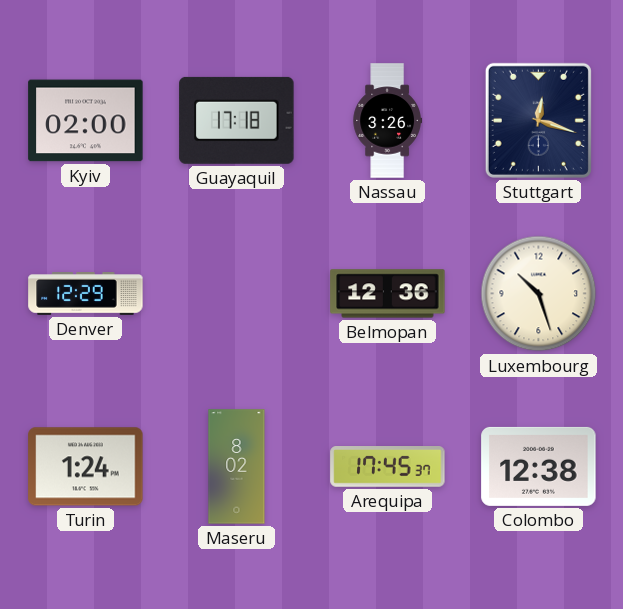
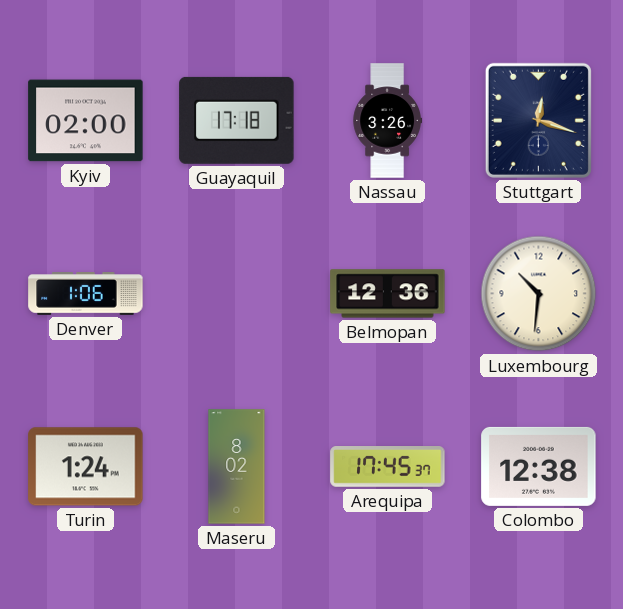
Denver: 12:29 -> 1:06
Luxembourg: 10:27 -> 10:31
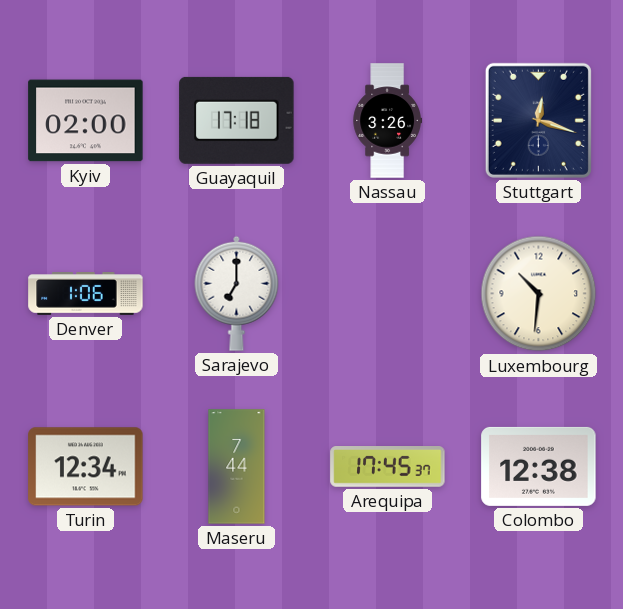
Sarajevo: none -> 7:00
Belmopan: 12:36 -> none
Turin: 1:24 -> 12:34
Maseru: 8:02 -> 7:44
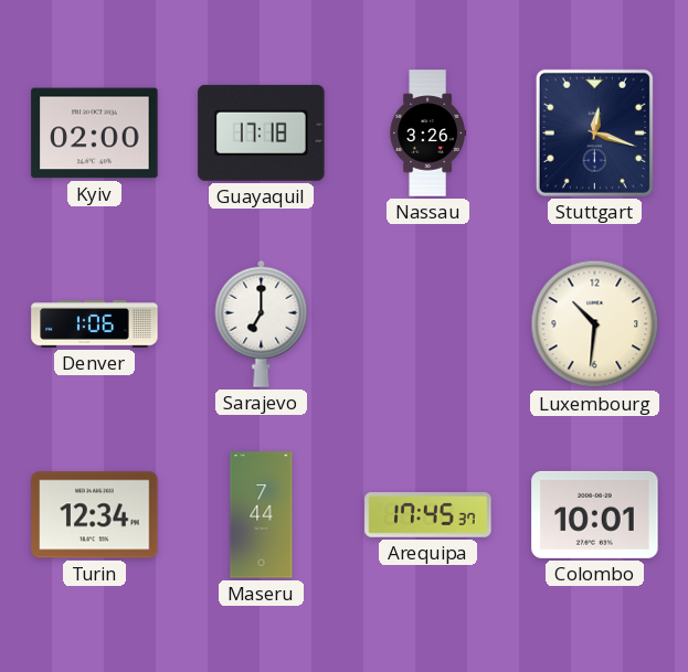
Colombo: 12:38 -> 10:01
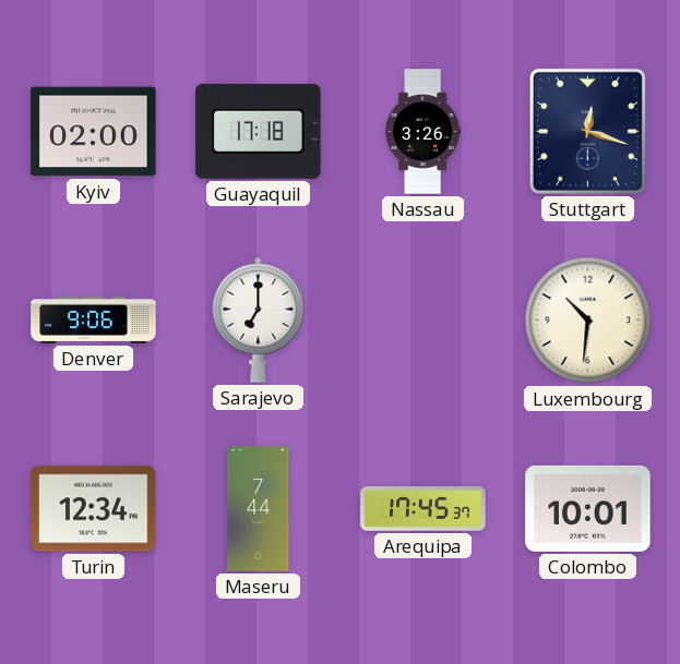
Denver: 1:06 -> 9:06
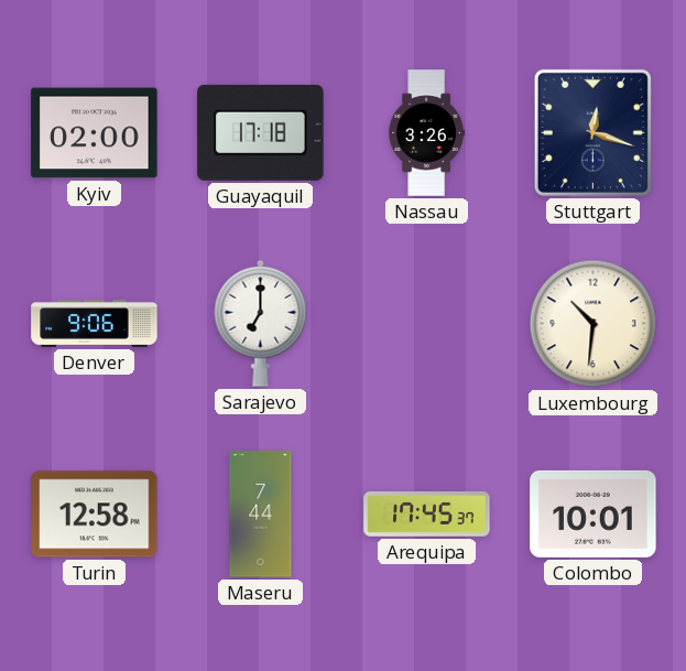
Turin: 12:34 -> 12:58
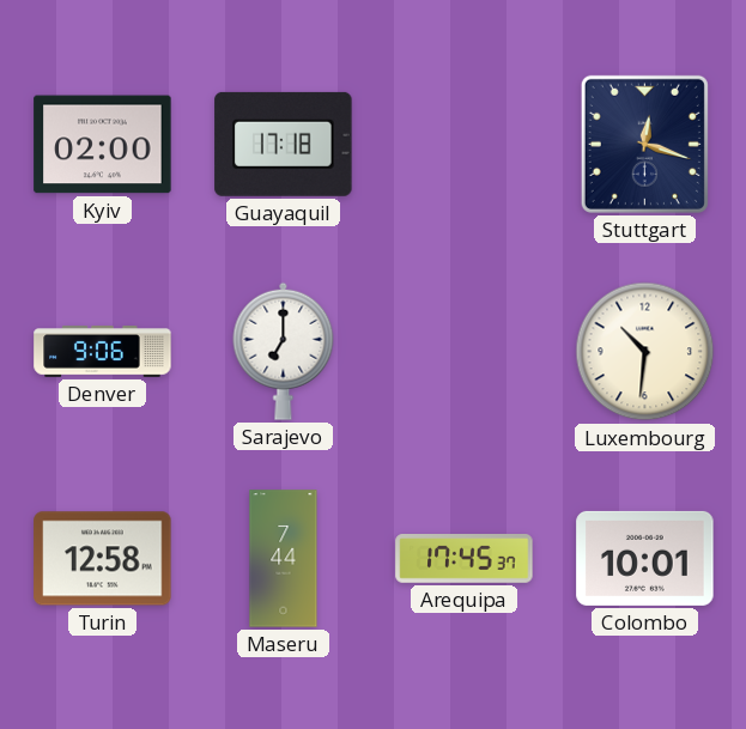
Nassau: 3:26 -> none
